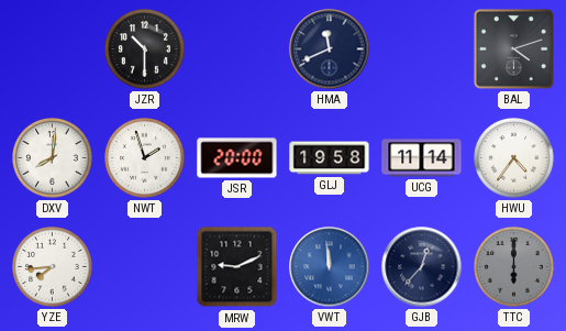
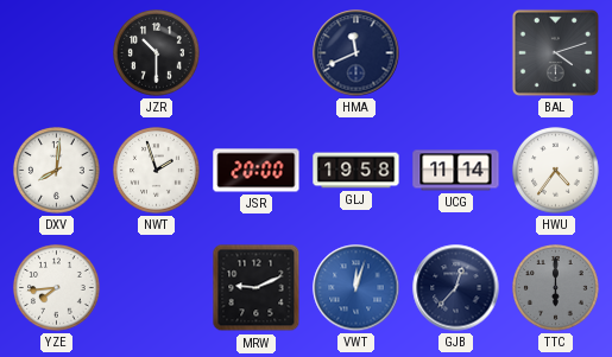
VWT: 11:59 -> 12:03
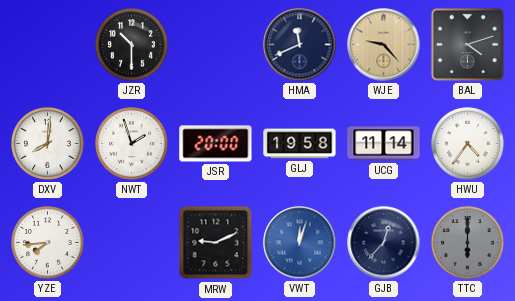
WJE: none -> 9:23
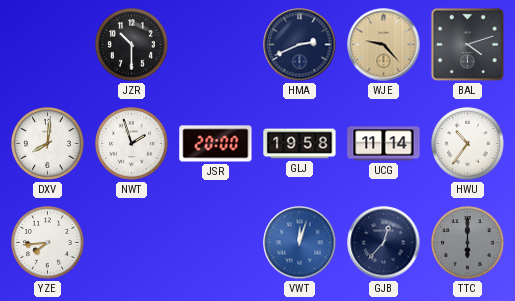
HMA: 11:41 -> 2:41
HWU: 4:36 -> 10:36
MRW: 9:11 -> none
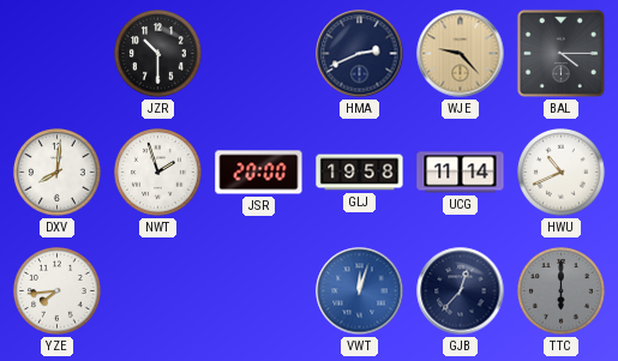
BAL: 4:12 -> 4:15
HWU: 10:36 -> 10:41
